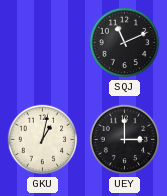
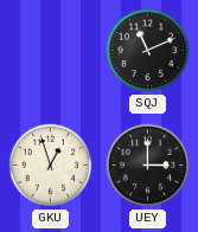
GKU: 1:02 -> 12:57
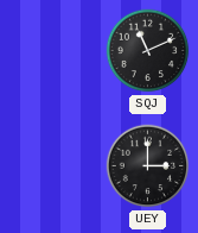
GKU: 12:57 -> none
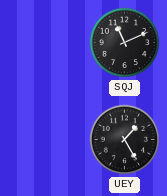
UEY: 3:00 -> 1:25
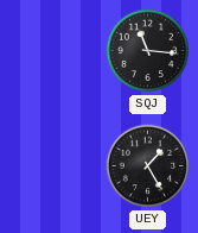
SQJ: 11:11 -> 11:16
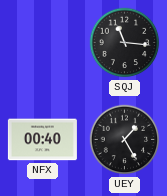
NFX: none -> 00:40
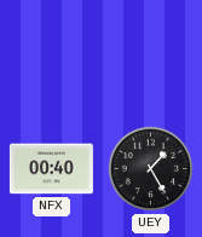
SQJ: 11:16 -> none
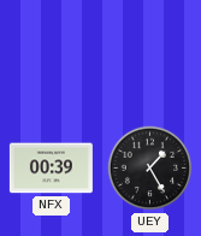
NFX: 00:40 -> 00:39
